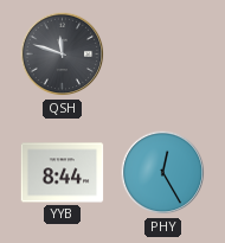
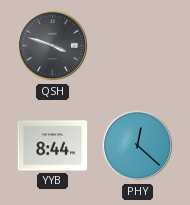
QSH: 11:48 -> 3:48
PHY: 12:25 -> 12:22
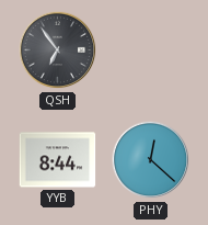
QSH: 3:48 -> 6:54
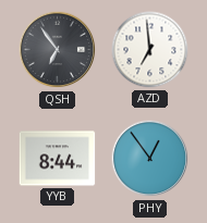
AZD: none -> 6:59
PHY: 12:22 -> 12:54
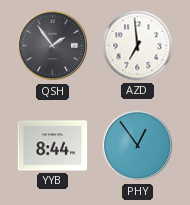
QSH: 6:54 -> 1:54
